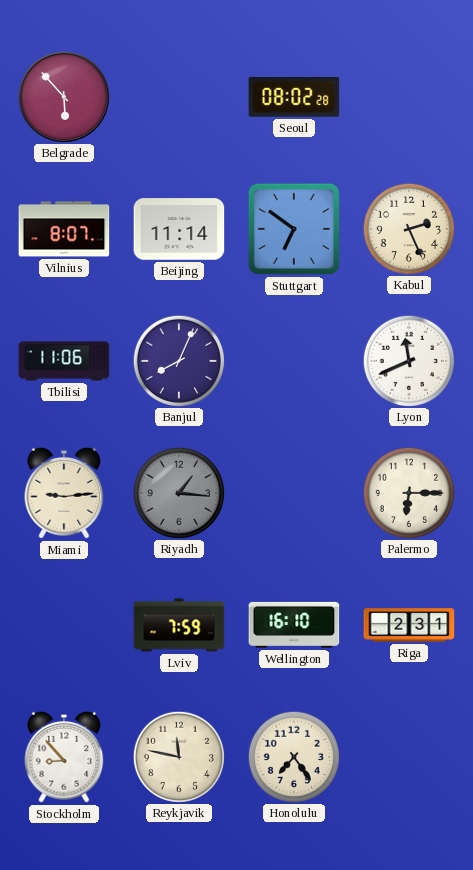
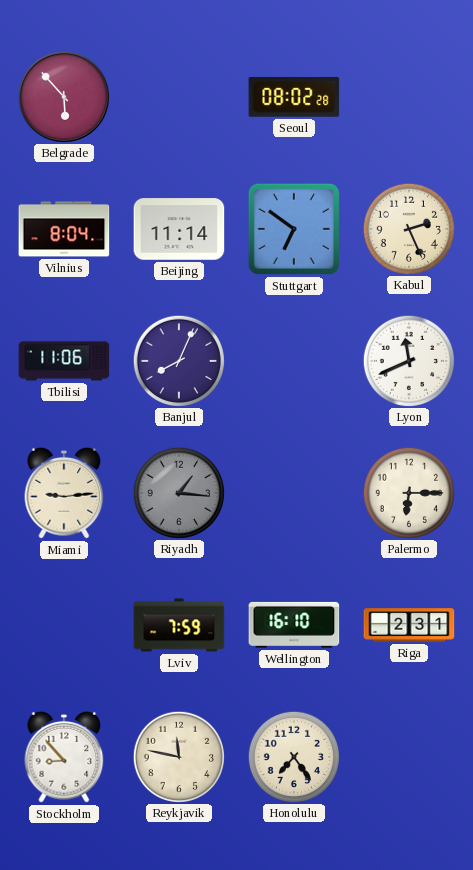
Vilnius: 8:07 -> 8:04
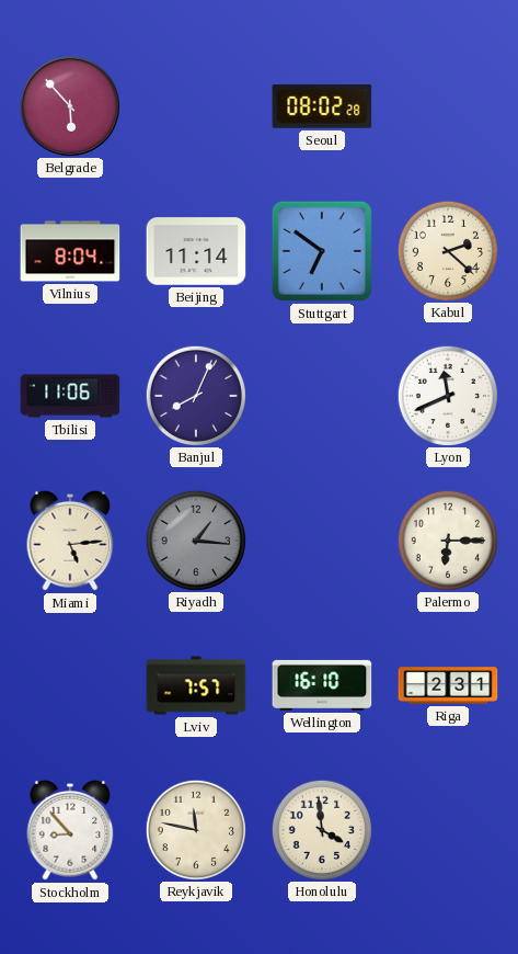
Kabul: 2:26 -> 2:22
Miami: 9:14 -> 5:14
Lviv: 7:59 -> 7:57
Honolulu: 7:24 -> 3:59
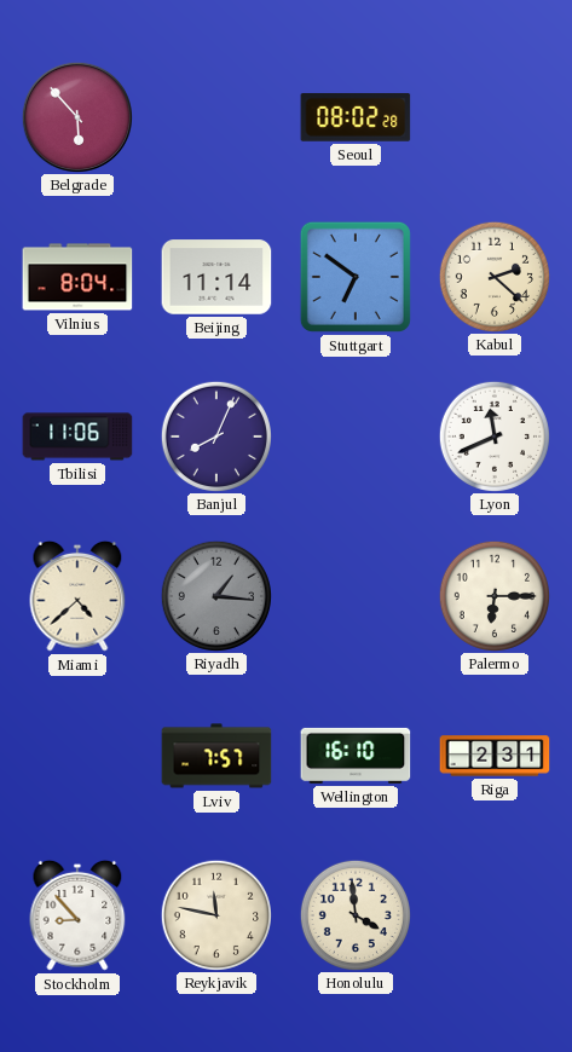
Miami: 5:14 -> 4:38
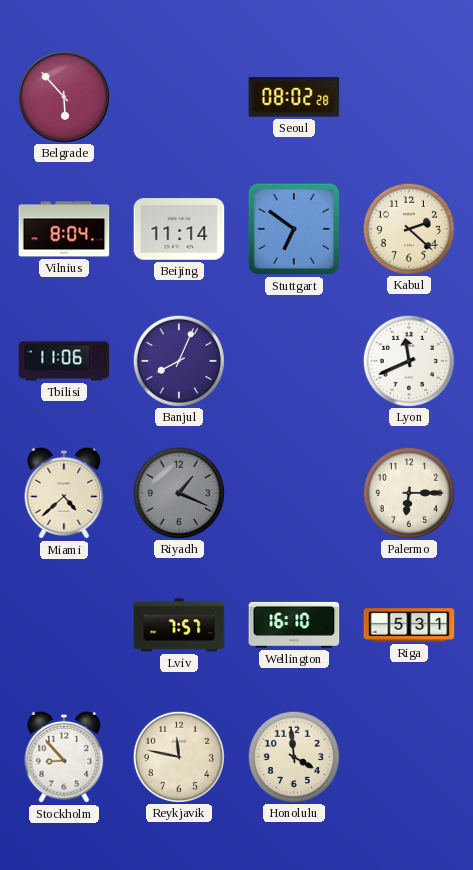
Riyadh: 1:16 -> 1:19
Riga: 2:31 -> 5:31
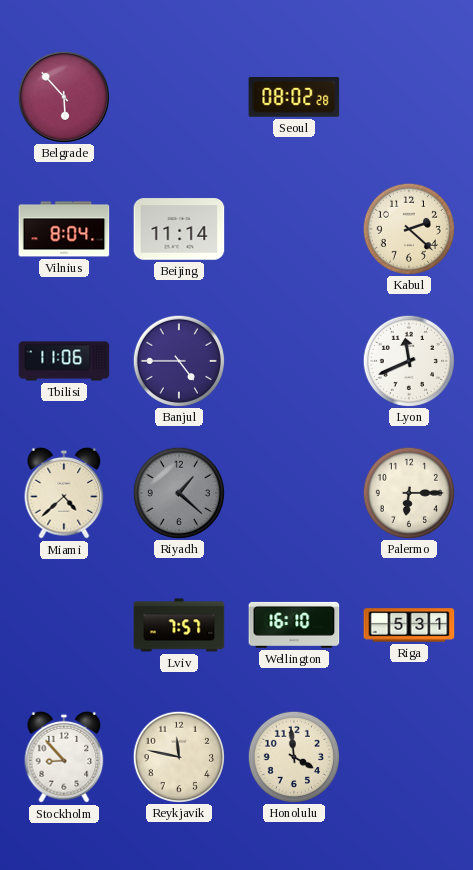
Stuttgart: 6:51 -> none
Banjul: 8:04 -> 4:45
Riyadh: 1:19 -> 1:22
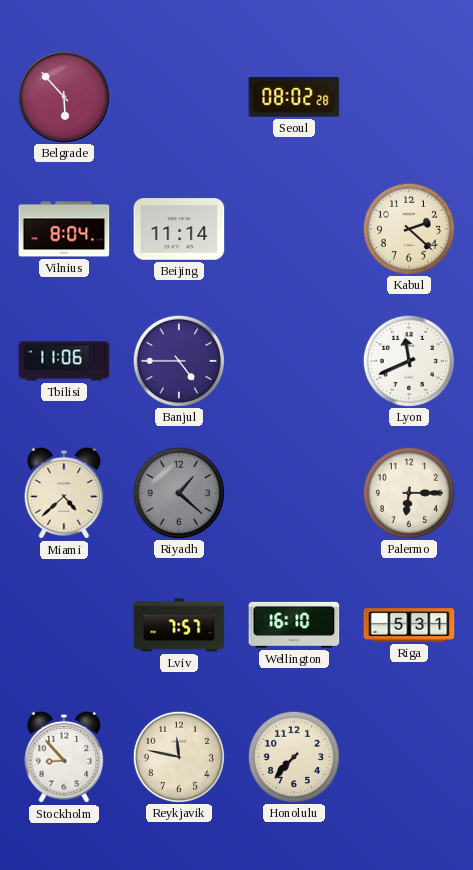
Honolulu: 3:59 -> 7:37
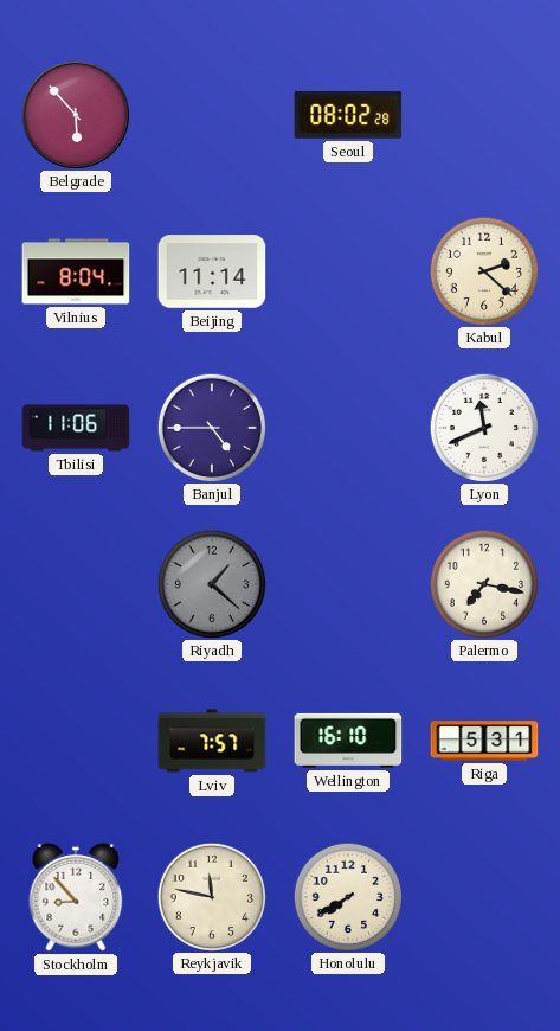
Miami: 4:38 -> none
Palermo: 6:15 -> 7:17
Honolulu: 7:37 -> 7:40
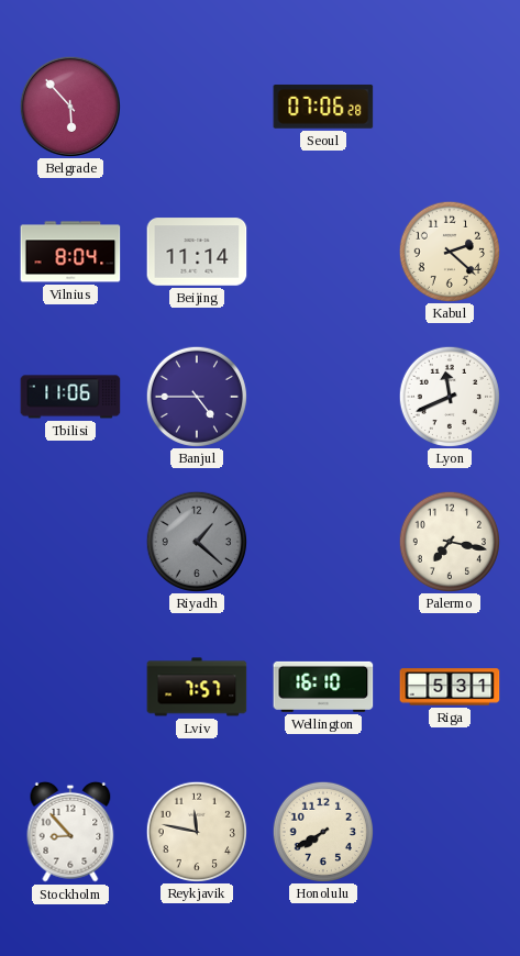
Seoul: 08:02 -> 07:06
